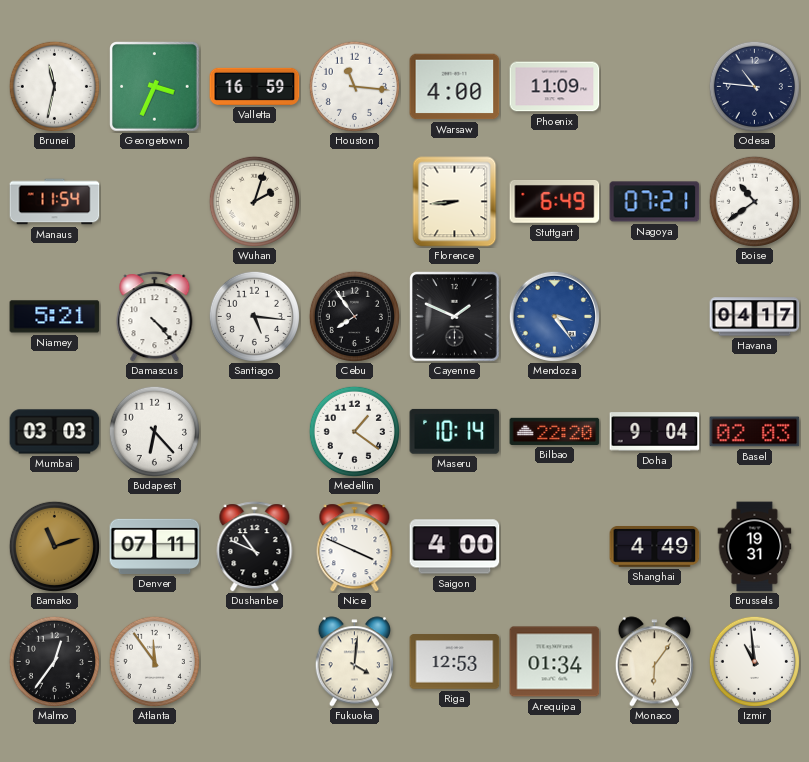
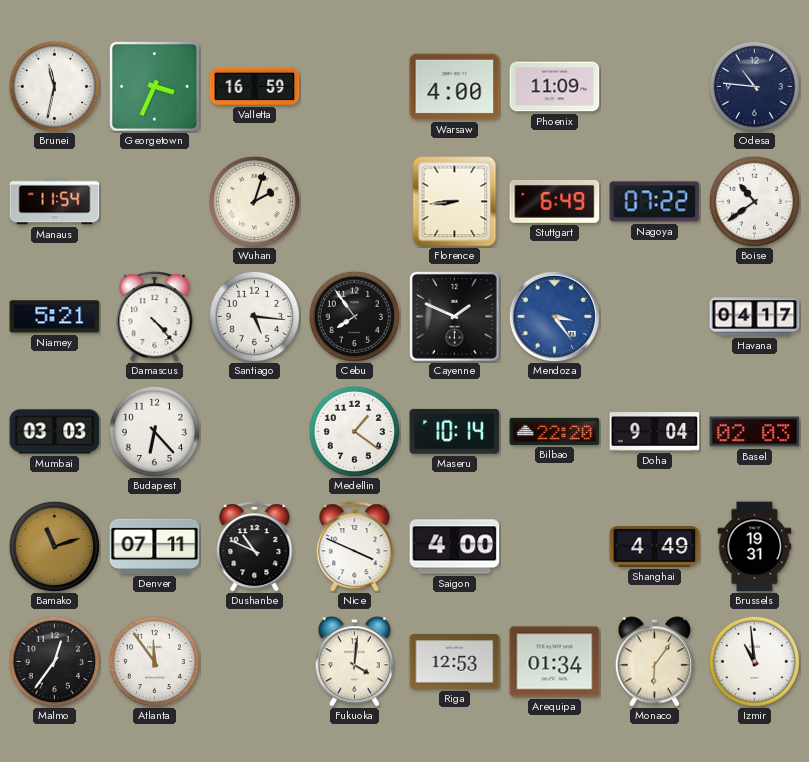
Houston: 11:16 -> none
Nagoya: 07:21 -> 07:22
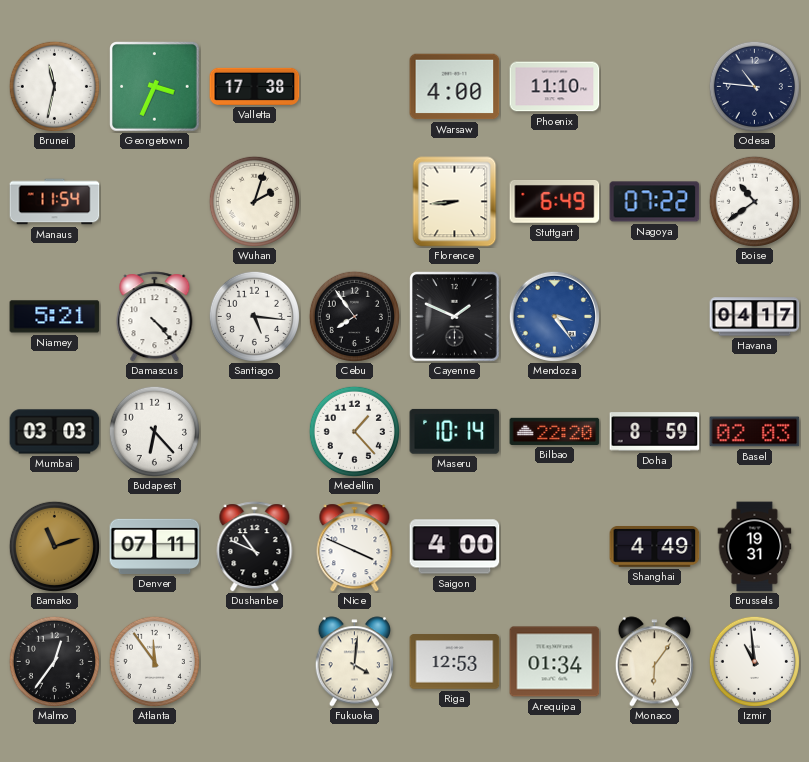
Valletta: 16:59 -> 17:38
Phoenix: 11:09 -> 11:10
Medellin: 1:21 -> 1:23
Doha: 9:04 -> 8:59
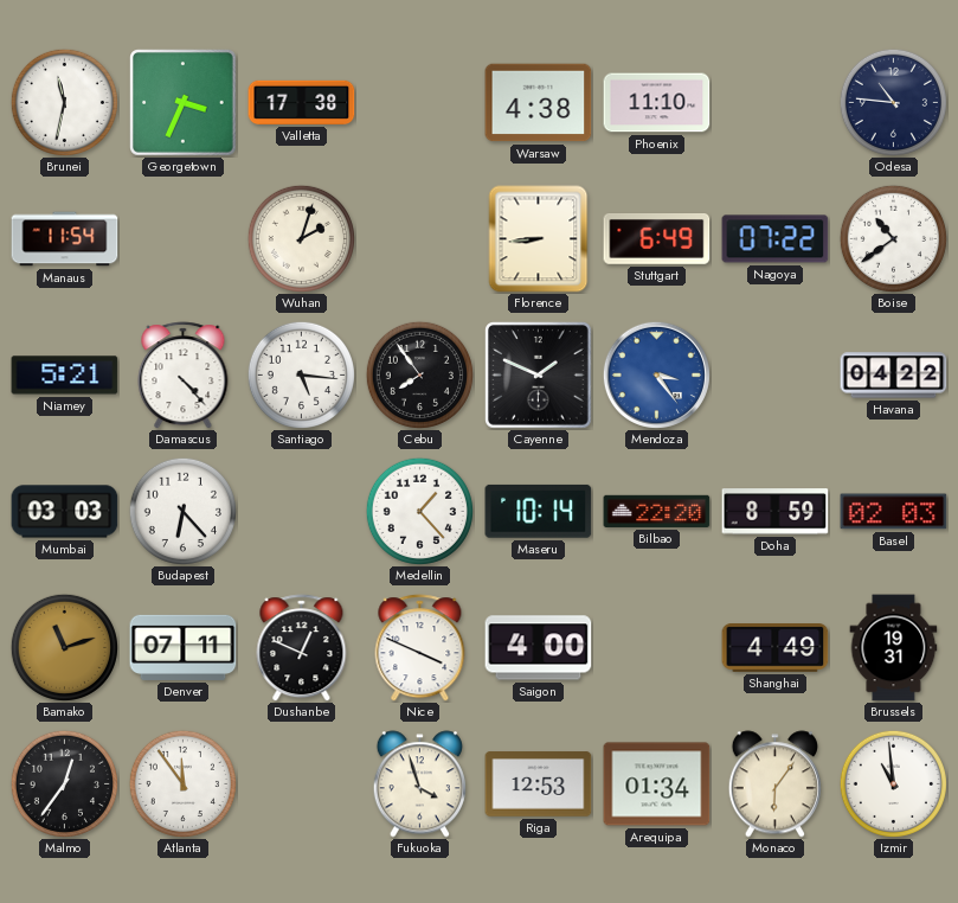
Warsaw: 4:00 -> 4:38
Havana: 04:17 -> 04:22
Dushanbe: 10:49 -> 12:49
Fukuoka: 4:01 -> 3:57
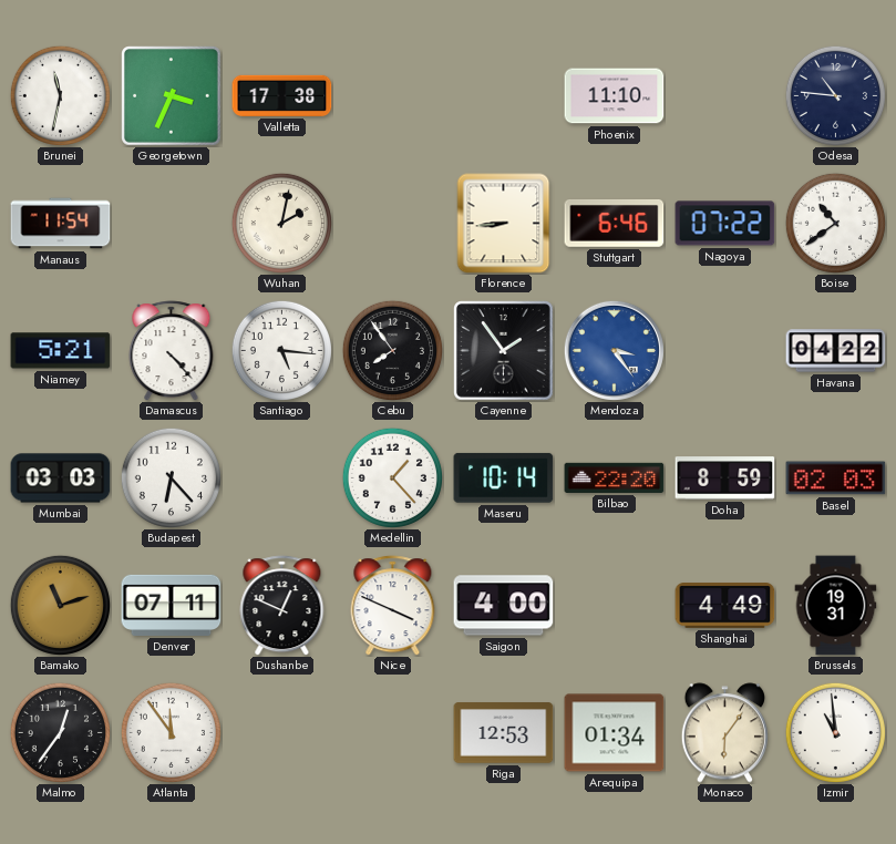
Warsaw: 4:38 -> none
Wuhan: 2:03 -> 2:02
Stuttgart: 6:49 -> 6:46
Cayenne: 1:49 -> 1:54
Fukuoka: 3:57 -> none
